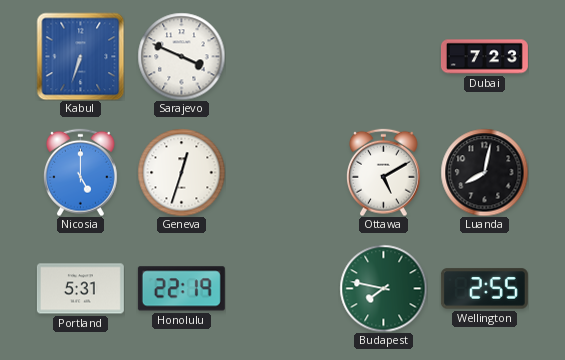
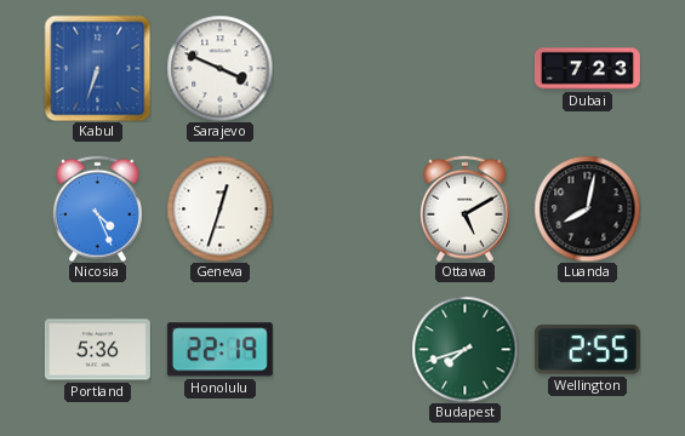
Nicosia: 5:00 -> 4:26
Portland: 5:31 -> 5:36
Budapest: 7:47 -> 7:42
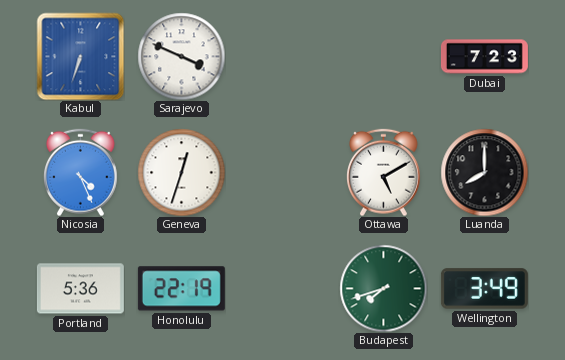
Luanda: 8:02 -> 8:00
Wellington: 2:55 -> 3:49
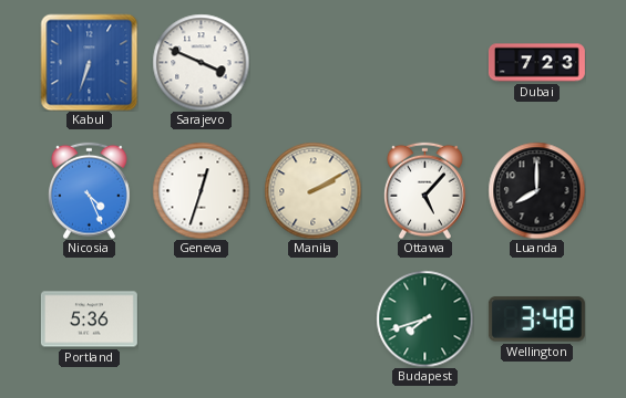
Manila: none -> 2:10
Ottawa: 5:10 -> 5:07
Honolulu: 22:19 -> none
Wellington: 3:49 -> 3:48
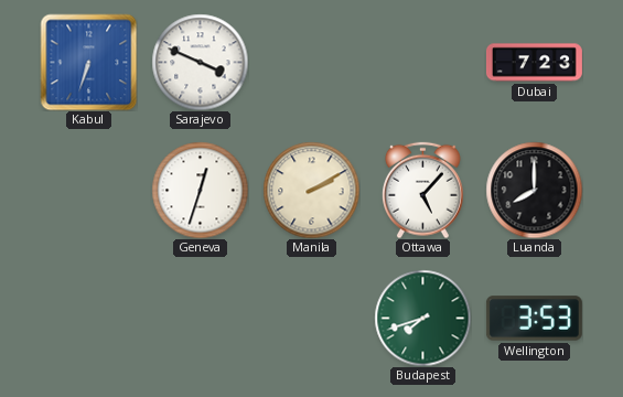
Nicosia: 4:26 -> none
Portland: 5:36 -> none
Wellington: 3:48 -> 3:53
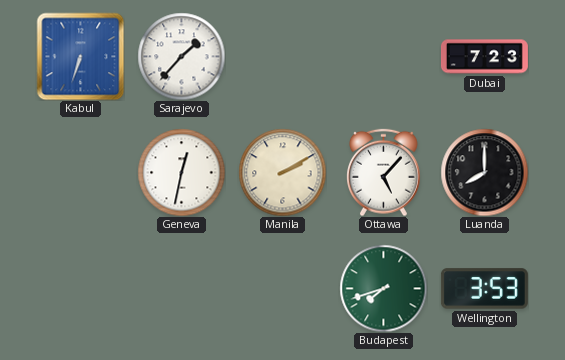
Sarajevo: 3:49 -> 1:37
Geneva: 12:33 -> 12:32
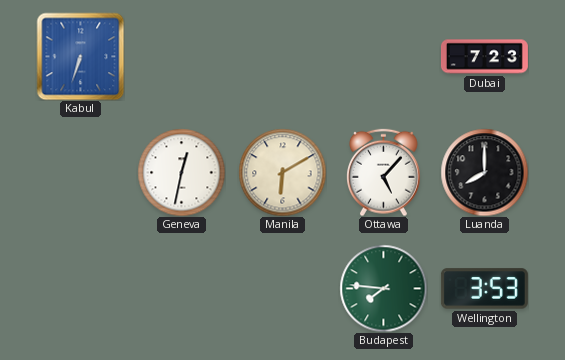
Sarajevo: 1:37 -> none
Manila: 2:10 -> 6:10
Budapest: 7:42 -> 7:46
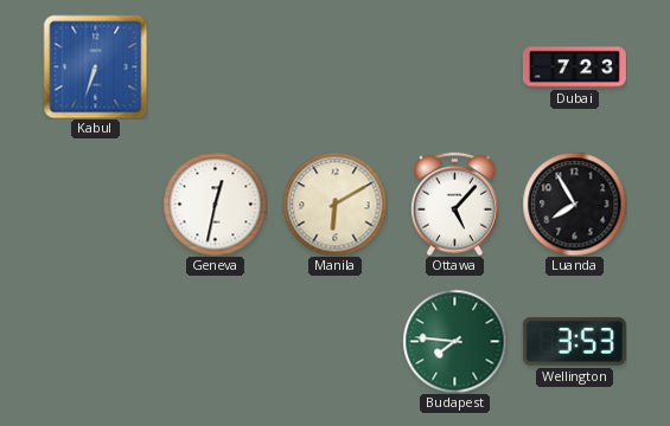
Luanda: 8:00 -> 7:55
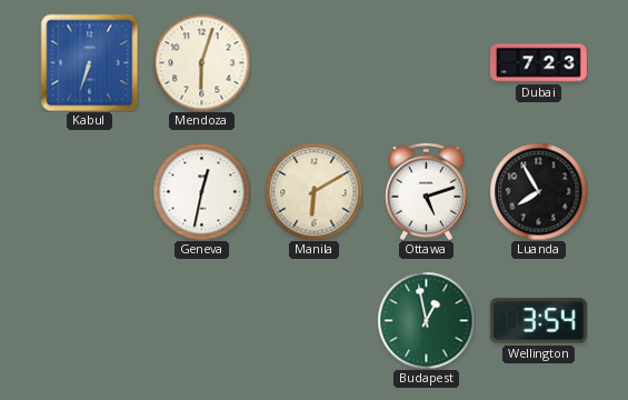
Mendoza: none -> 6:03
Ottawa: 5:07 -> 5:12
Budapest: 7:46 -> 12:58
Wellington: 3:53 -> 3:54
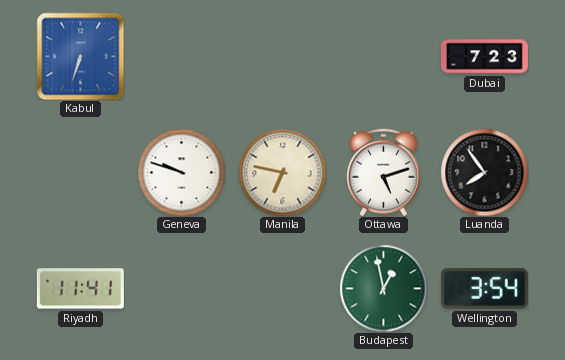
Mendoza: 6:03 -> none
Geneva: 12:32 -> 9:48
Manila: 6:10 -> 6:47
Luanda: 7:55 -> 7:54
Riyadh: none -> 11:41
